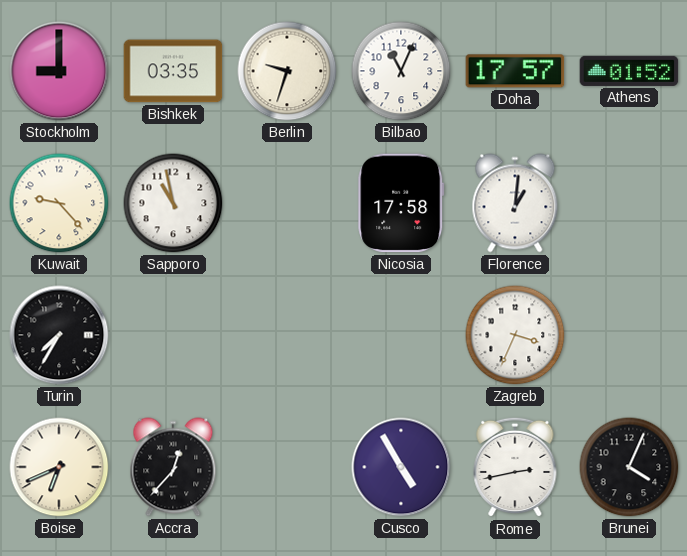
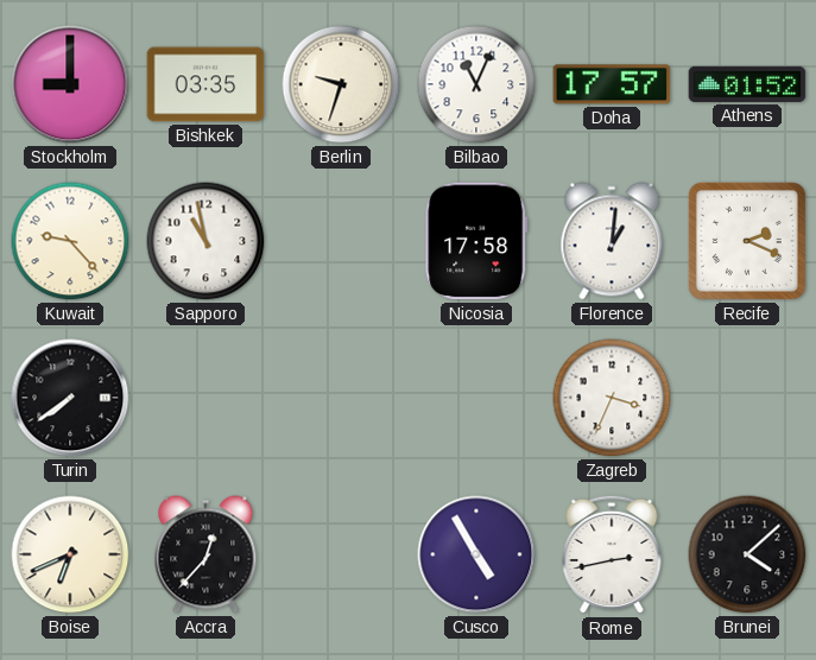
Recife: none -> 2:19
Turin: 7:35 -> 7:39
Brunei: 4:04 -> 4:08
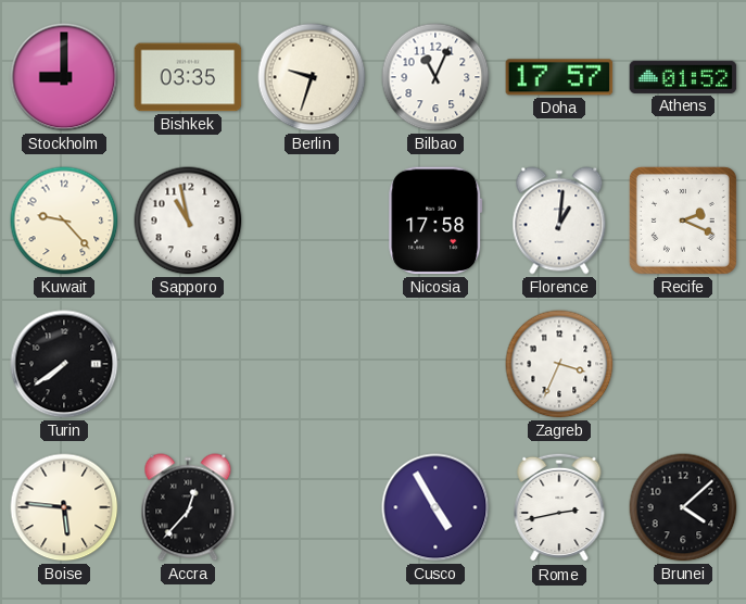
Boise: 6:41 -> 5:46
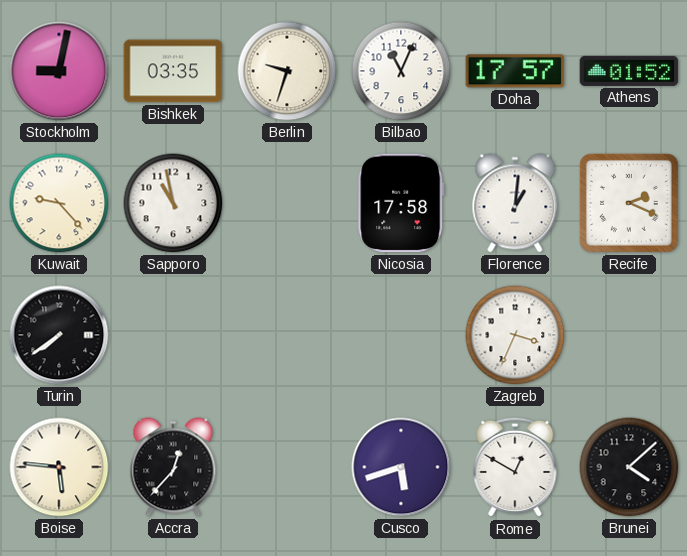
Stockholm: 9:00 -> 9:02
Cusco: 4:55 -> 5:42
Rome: 2:43 -> 12:50
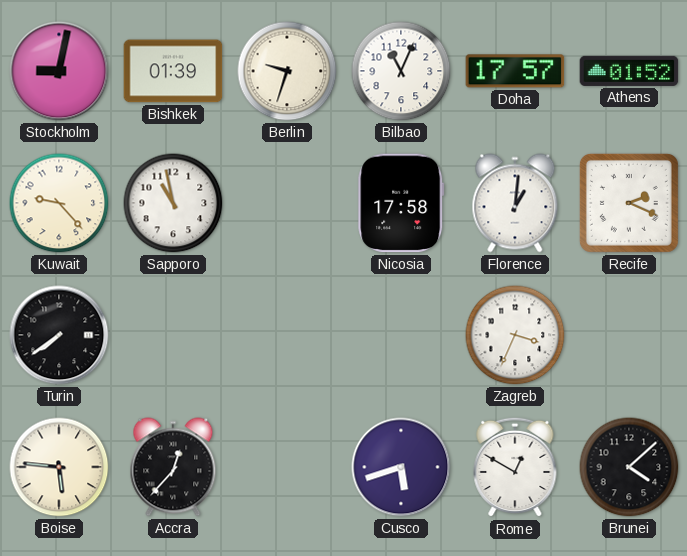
Bishkek: 03:35 -> 01:39
